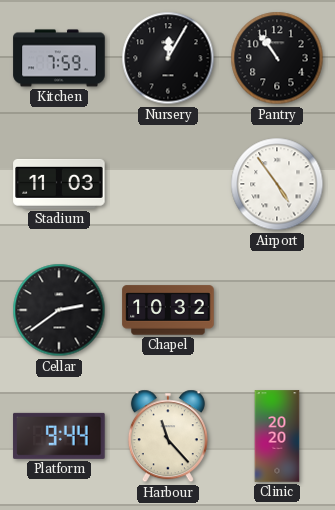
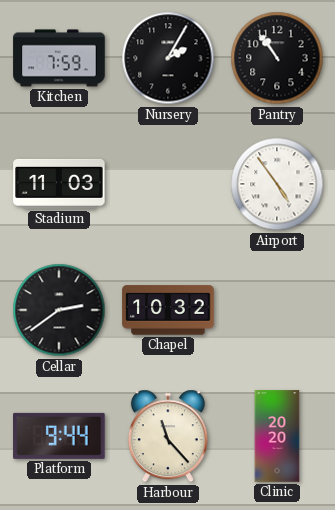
Nursery: 12:05 -> 2:05
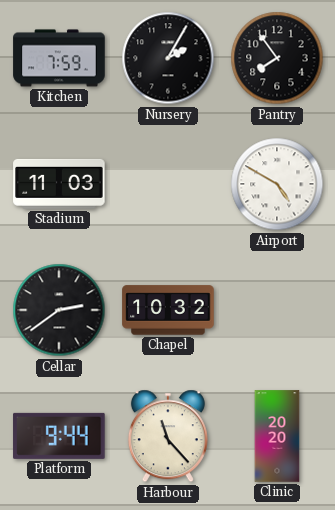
Pantry: 10:54 -> 7:54
Airport: 4:54 -> 4:50
